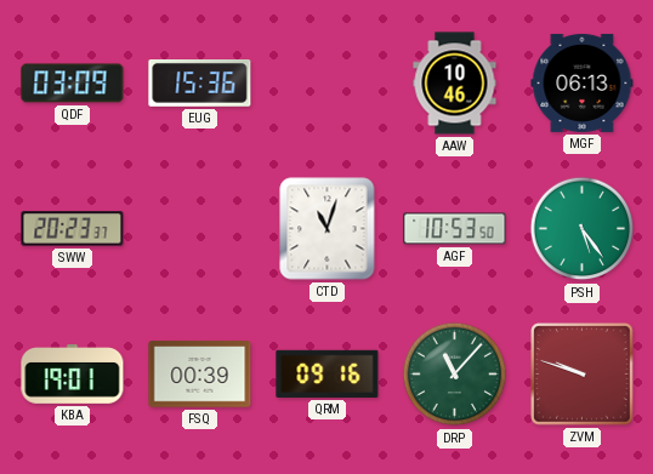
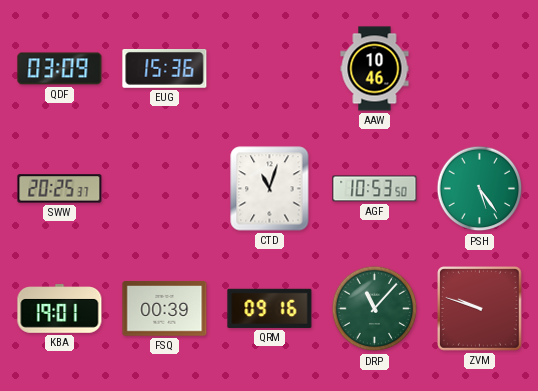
MGF: 06:13 -> none
SWW: 20:23 -> 20:25
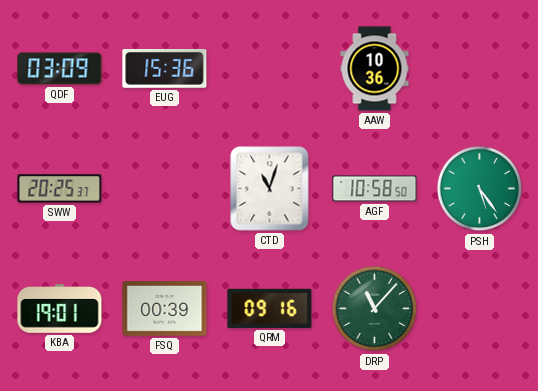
AAW: 10:46 -> 10:36
AGF: 10:53 -> 10:58
ZVM: 9:48 -> none
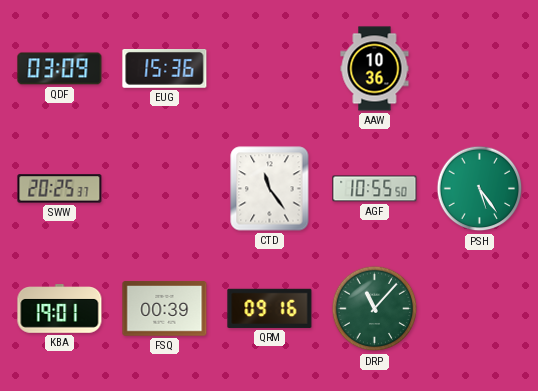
CTD: 11:03 -> 11:24
AGF: 10:58 -> 10:55
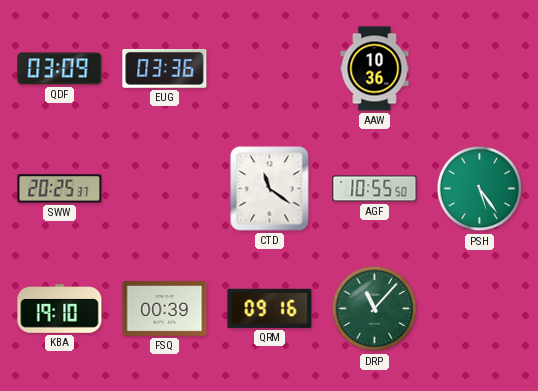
EUG: 15:36 -> 03:36
CTD: 11:24 -> 11:21
KBA: 19:01 -> 19:10
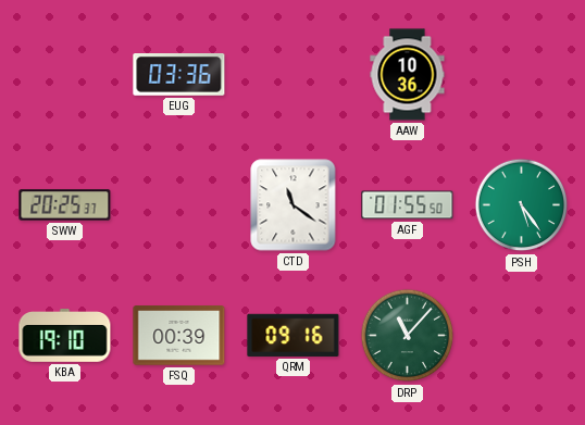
QDF: 03:09 -> none
AGF: 10:55 -> 01:55
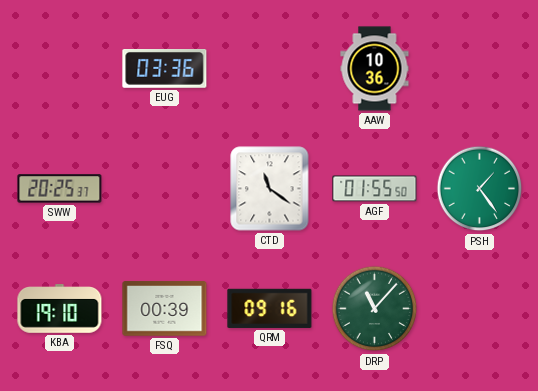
PSH: 5:24 -> 1:24
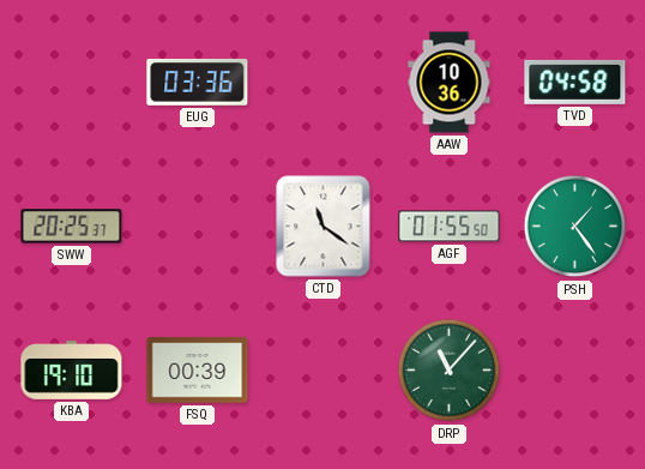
TVD: none -> 04:58
QRM: 09:16 -> none
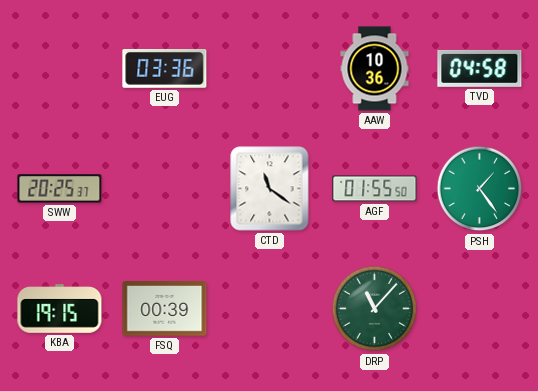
KBA: 19:10 -> 19:15
